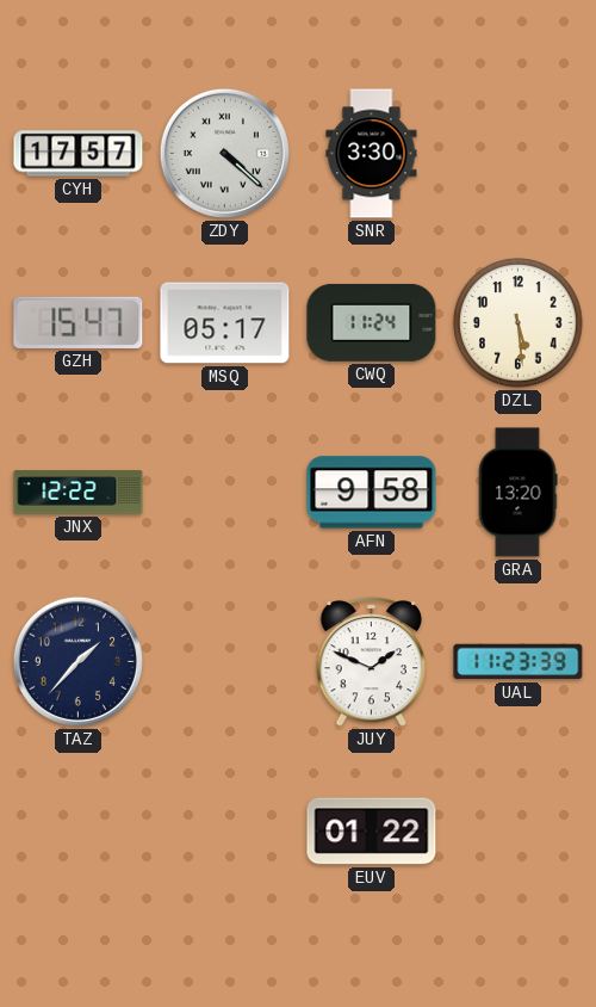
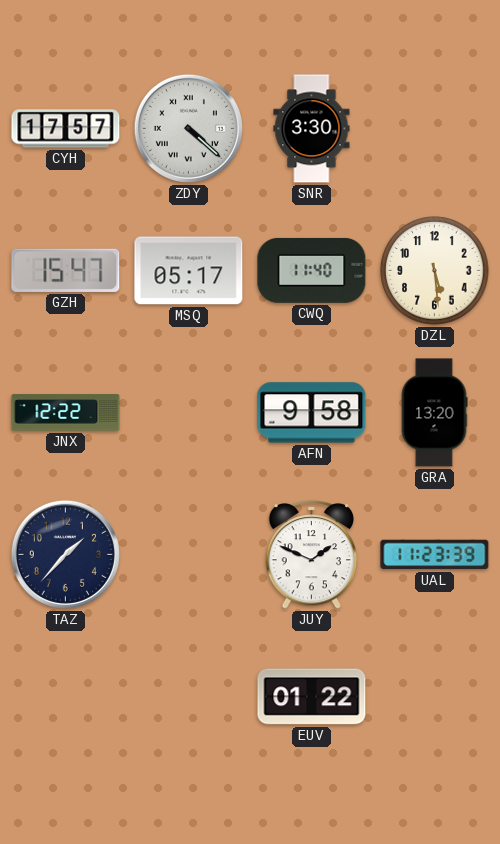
CWQ: 11:24 -> 11:40
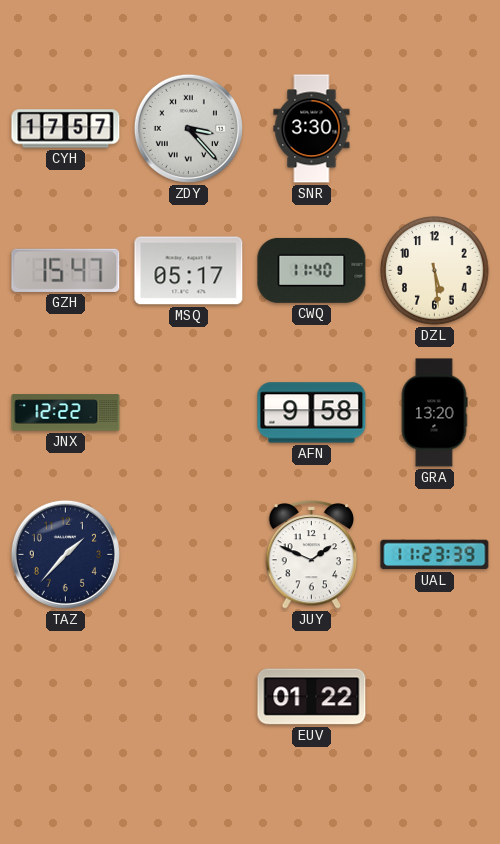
ZDY: 4:22 -> 3:23
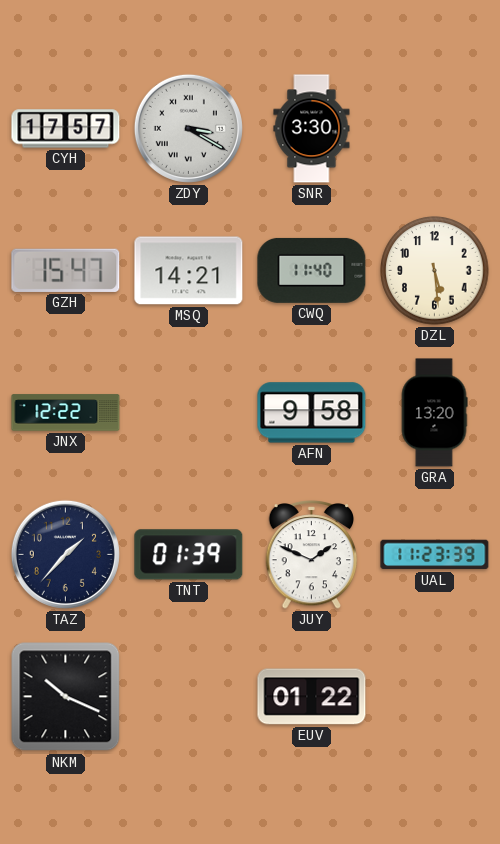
ZDY: 3:23 -> 3:20
MSQ: 05:17 -> 14:21
TNT: none -> 01:39
NKM: none -> 10:19
